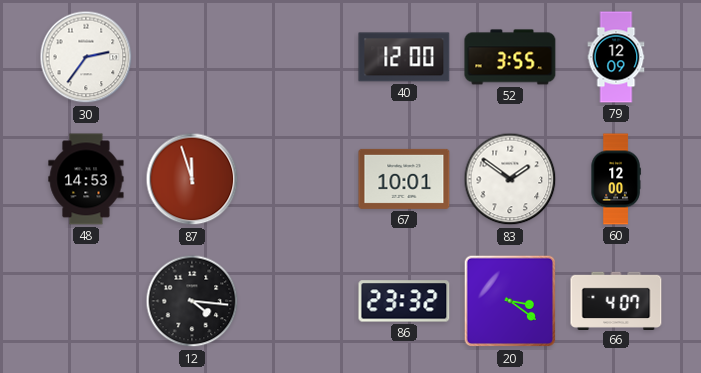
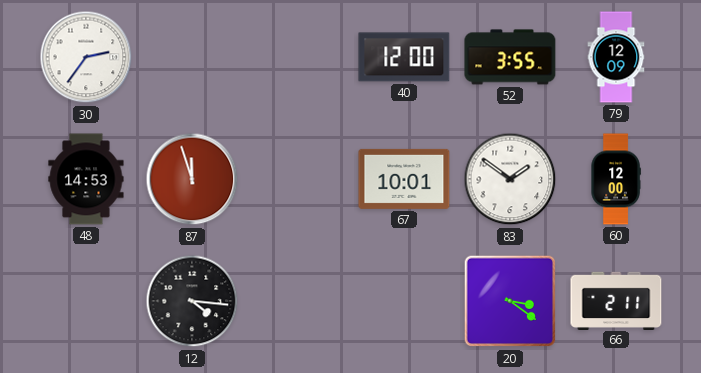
86: 23:32 -> none
66: 4:07 -> 2:11
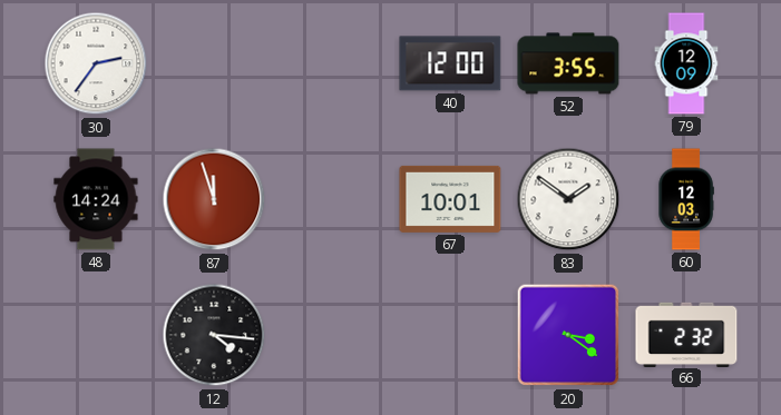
48: 14:53 -> 14:24
60: 12:00 -> 12:03
66: 2:11 -> 2:32
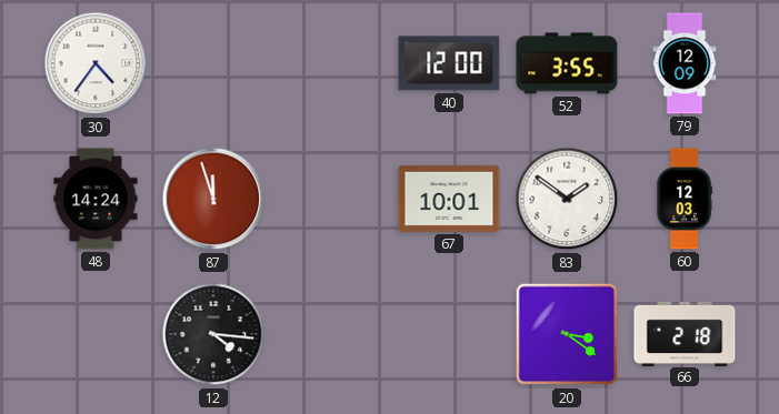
30: 2:36 -> 4:36
66: 2:32 -> 2:18
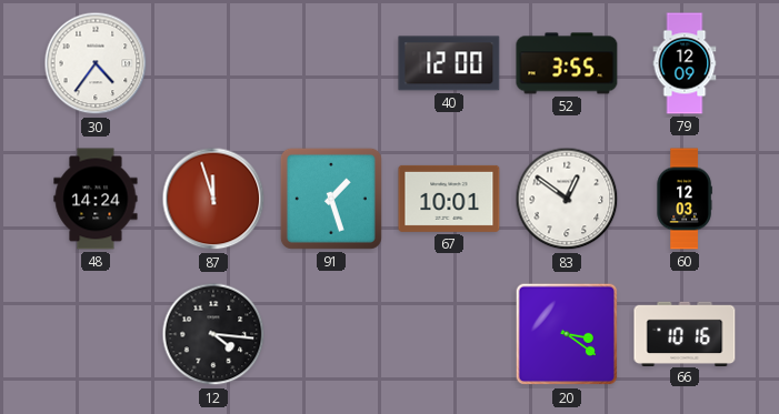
91: none -> 1:27
83: 1:51 -> 12:51
66: 2:18 -> 10:16
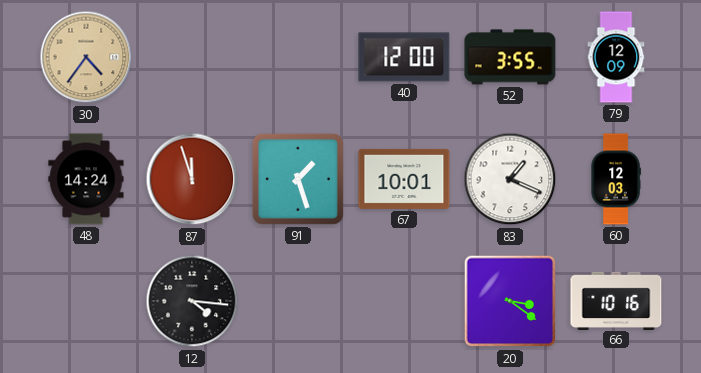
30 dial: white -> champagne
83: 12:51 -> 1:19
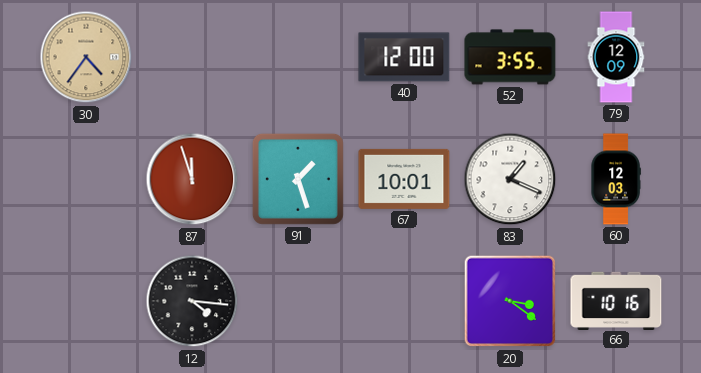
48: 14:24 -> none
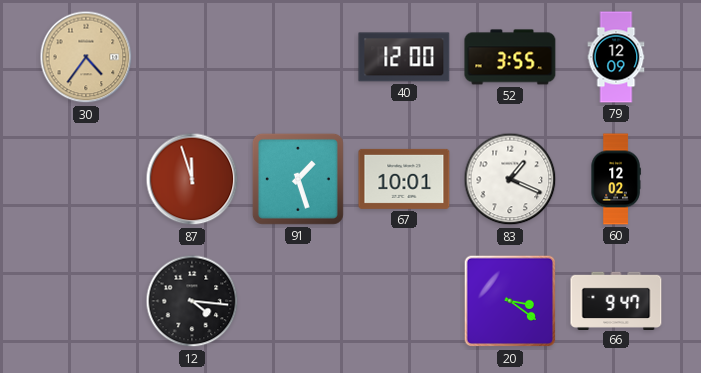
60: 12:03 -> 12:02
66: 10:16 -> 9:47
